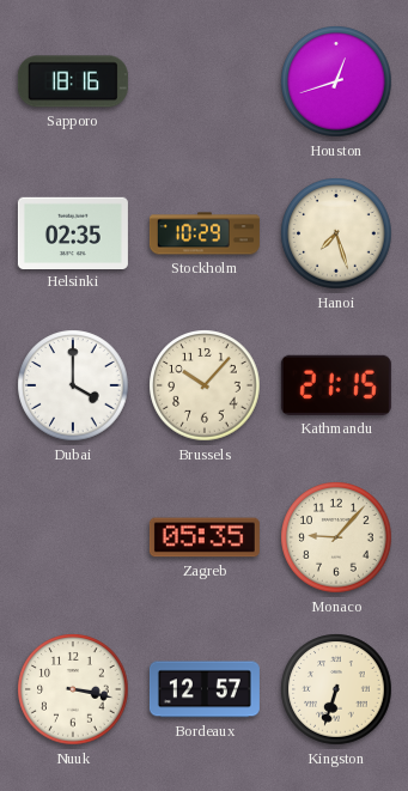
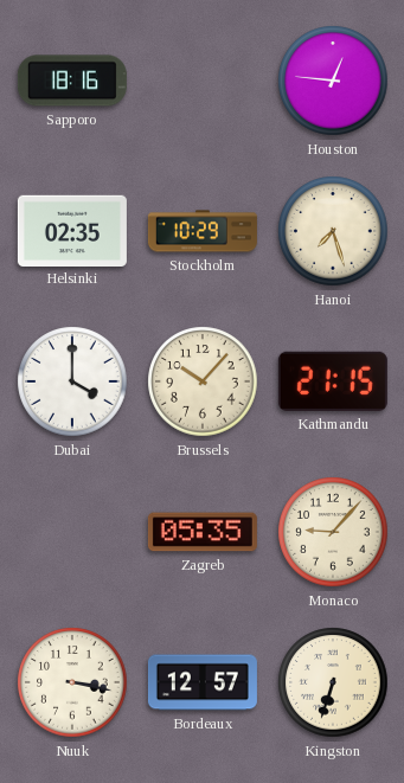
Houston: 12:42 -> 12:46
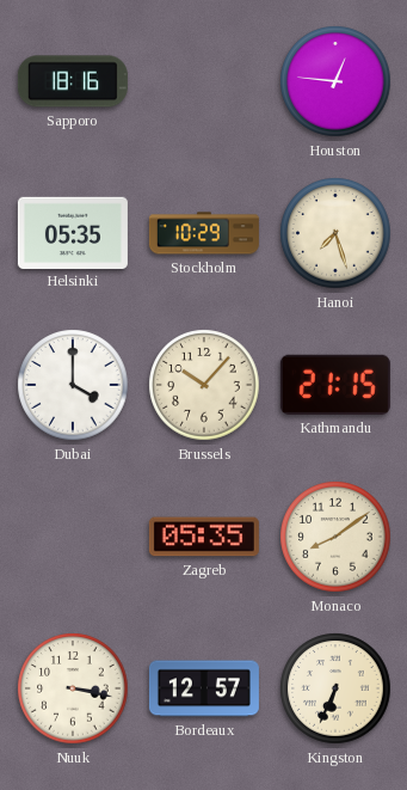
Helsinki: 02:35 -> 05:35
Monaco: 9:07 -> 8:09
Kingston: 6:33 -> 6:34
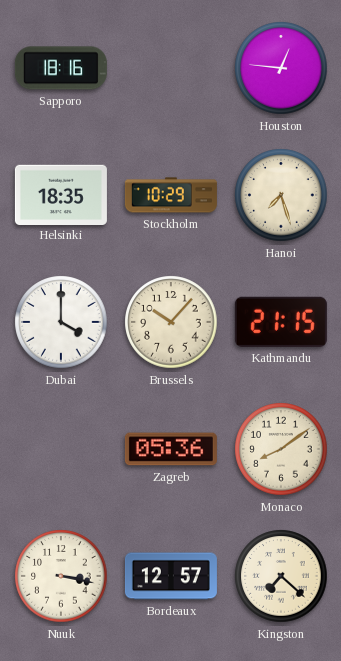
Helsinki: 05:35 -> 18:35
Zagreb: 05:35 -> 05:36
Kingston: 6:34 -> 7:22
